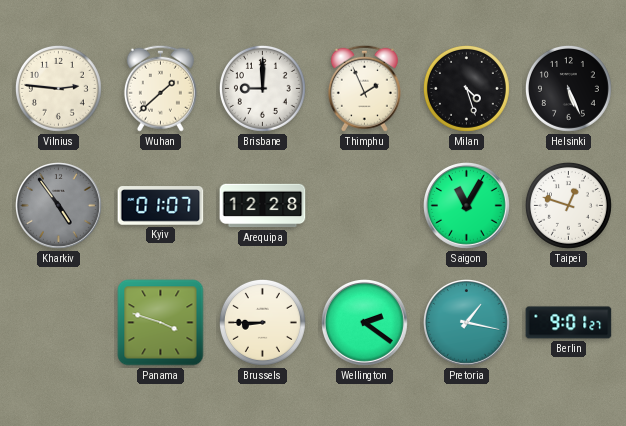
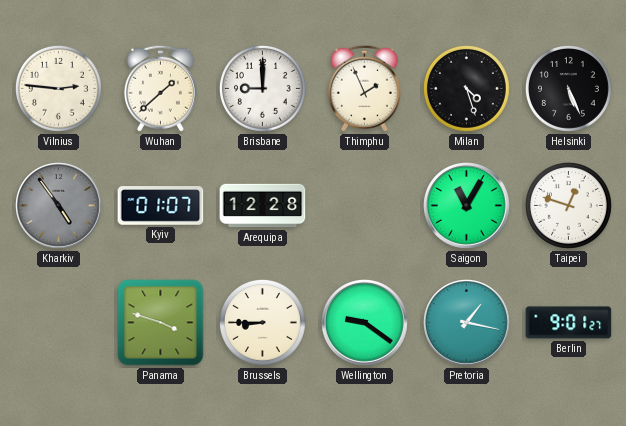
Wellington: 2:21 -> 9:21
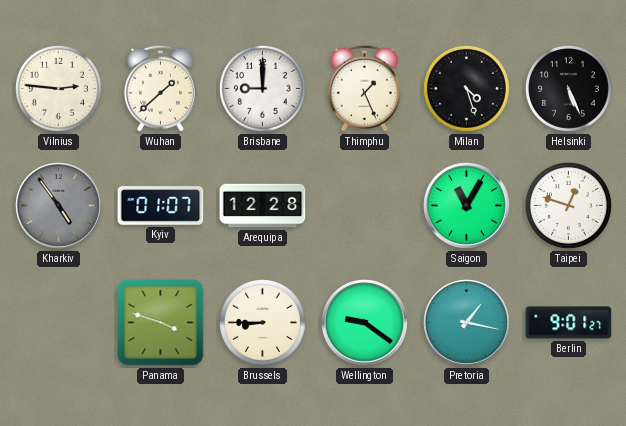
Thimphu: 1:56 -> 1:26
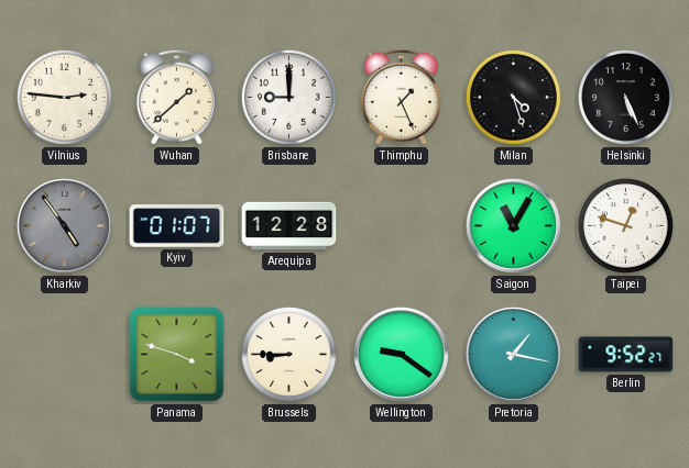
Berlin: 9:01 -> 9:52
